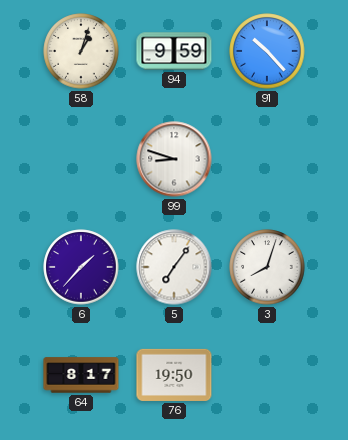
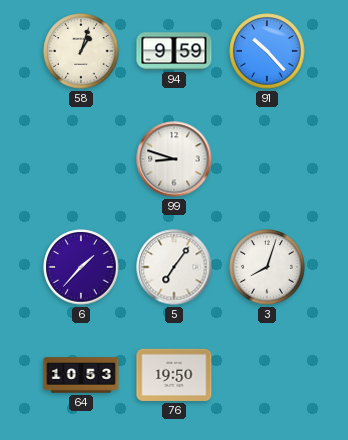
64: 8:17 -> 10:53
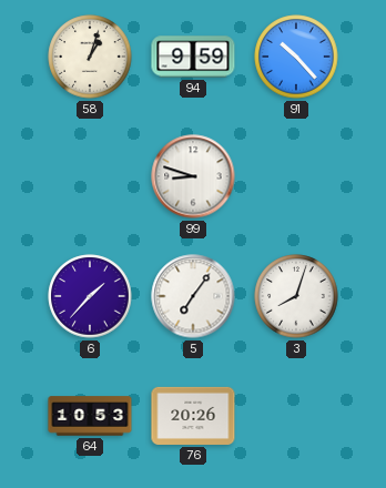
76: 19:50 -> 20:26
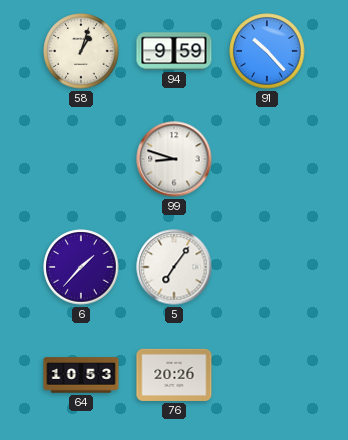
3: 8:03 -> none
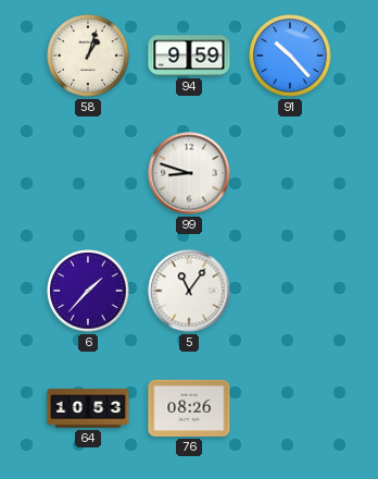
5: 7:06 -> 11:06
76: 20:26 -> 08:26
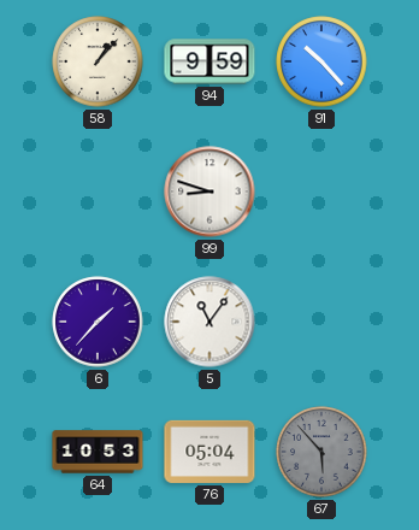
58: 1:03 -> 1:07
76: 08:26 -> 05:04
67: none -> 5:53
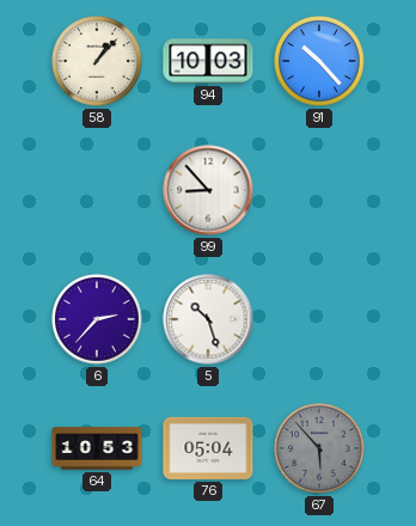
94: 9:59 -> 10:03
99: 8:48 -> 8:53
6: 1:37 -> 2:37
5: 11:06 -> 10:27
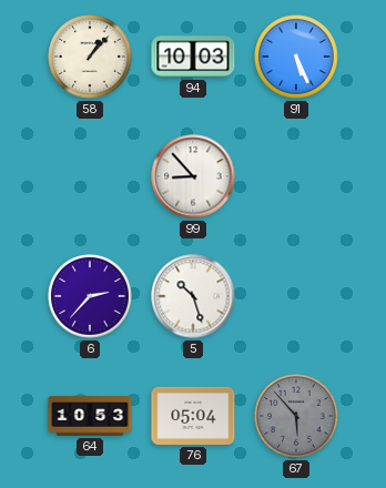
91: 10:23 -> 5:26
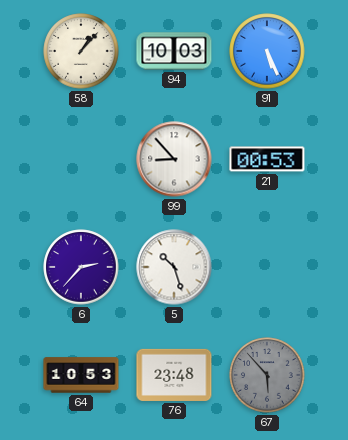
21: none -> 00:53
76: 05:04 -> 23:48
